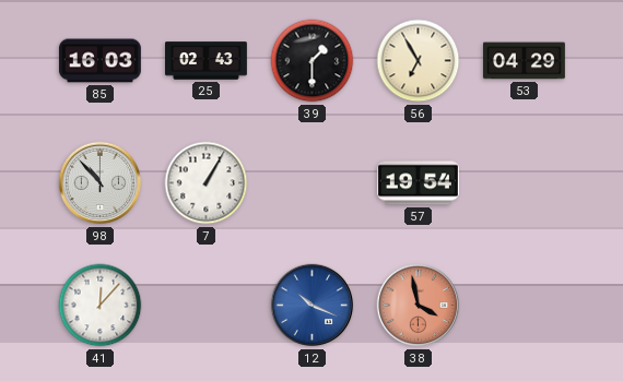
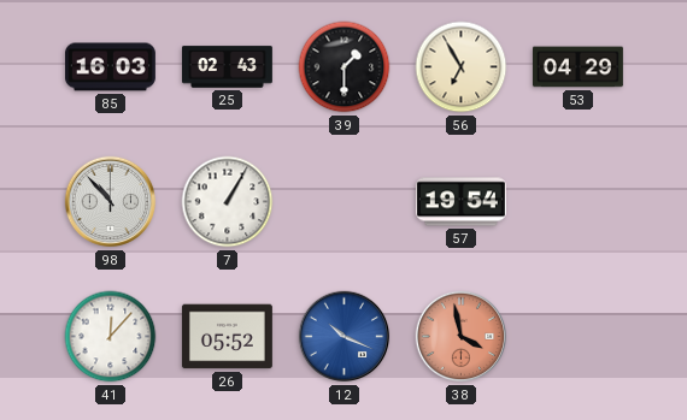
26: none -> 05:52
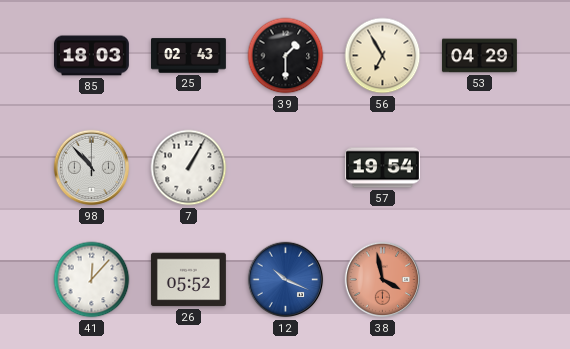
85: 16:03 -> 18:03
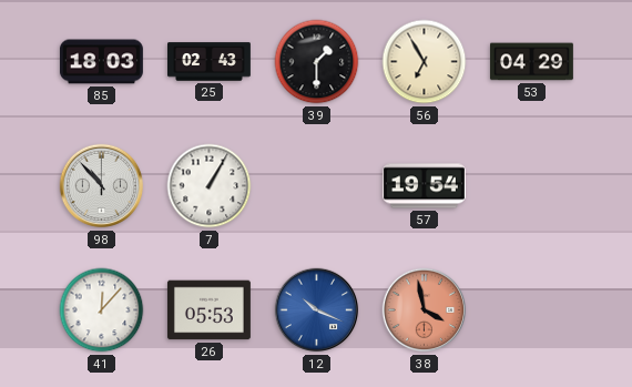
26: 05:52 -> 05:53
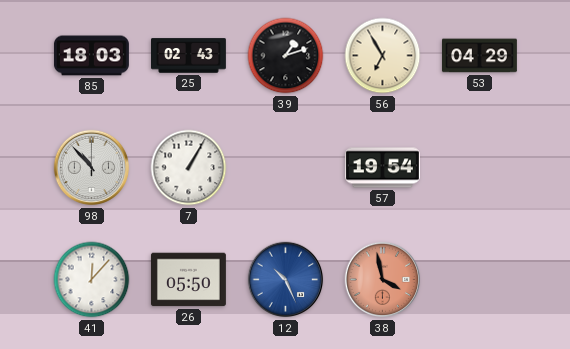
39: 1:30 -> 1:12
26: 05:53 -> 05:50
12: 10:19 -> 10:26
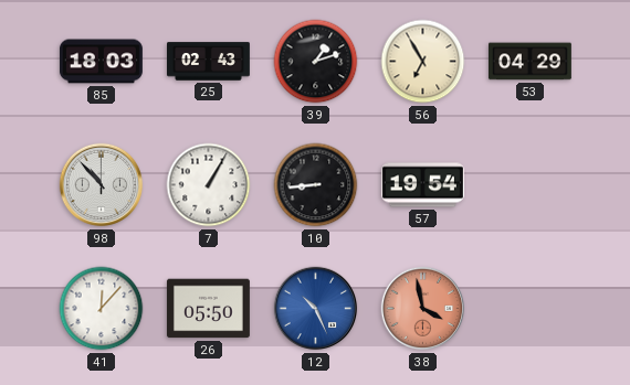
10: none -> 8:44
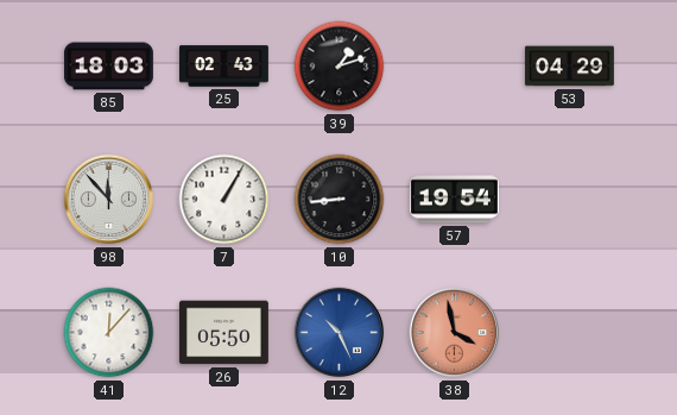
56: 6:55 -> none
98: 10:53 -> 11:53
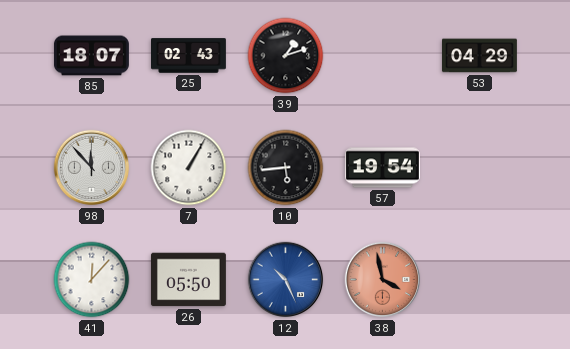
85: 18:03 -> 18:07
10: 8:44 -> 5:44
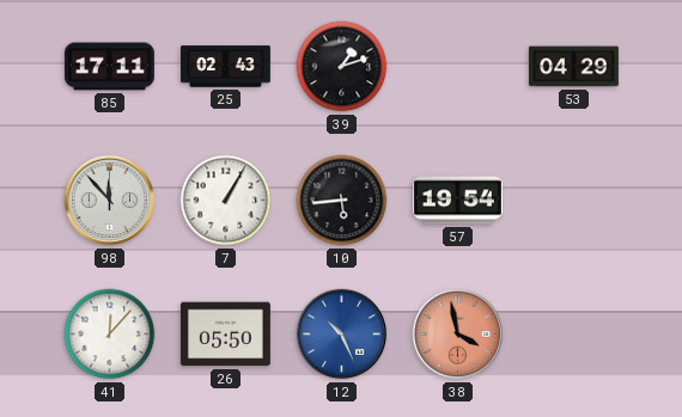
85: 18:07 -> 17:11
